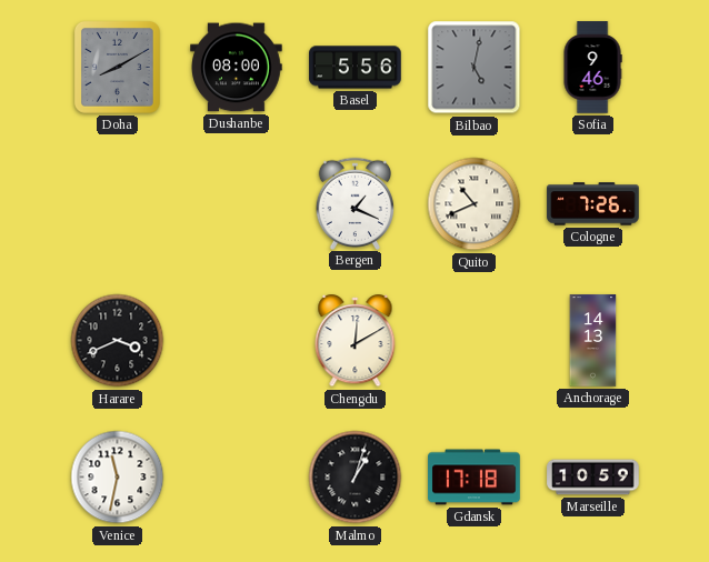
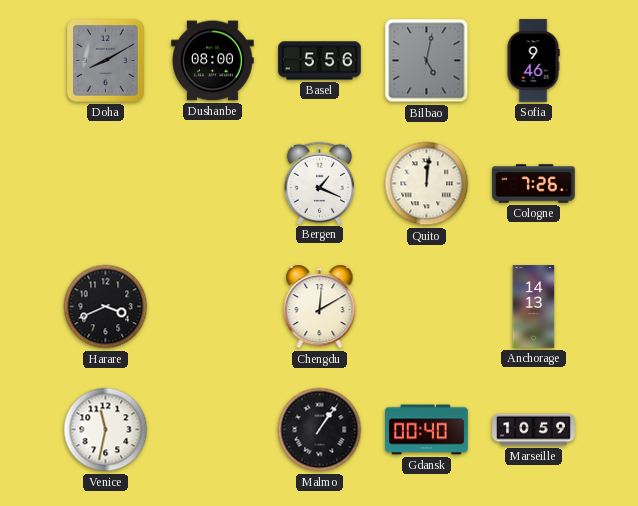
Quito: 10:41 -> 12:01
Malmo: 1:03 -> 1:06
Gdansk: 17:18 -> 00:40
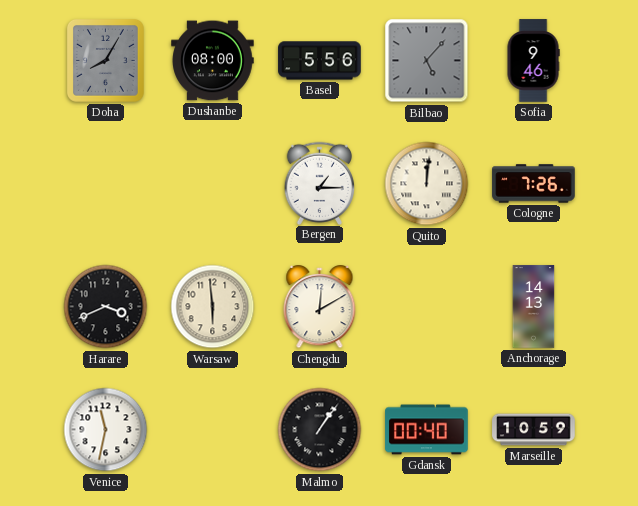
Doha: 8:10 -> 8:05
Bilbao: 5:02 -> 5:07
Bergen: 1:19 -> 1:15
Warsaw: none -> 5:59
